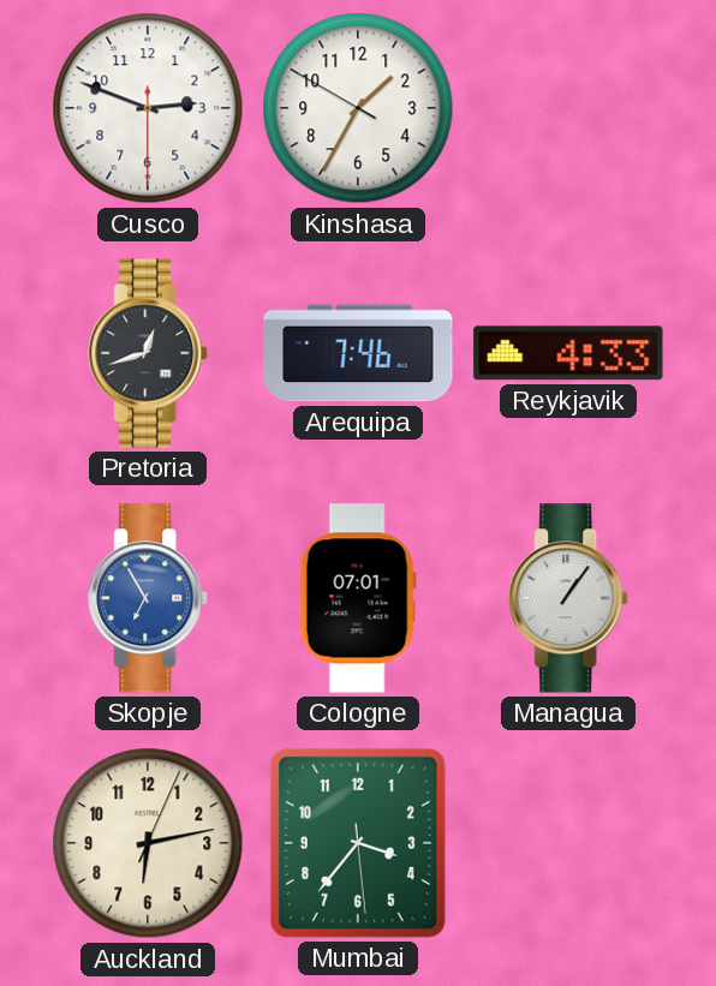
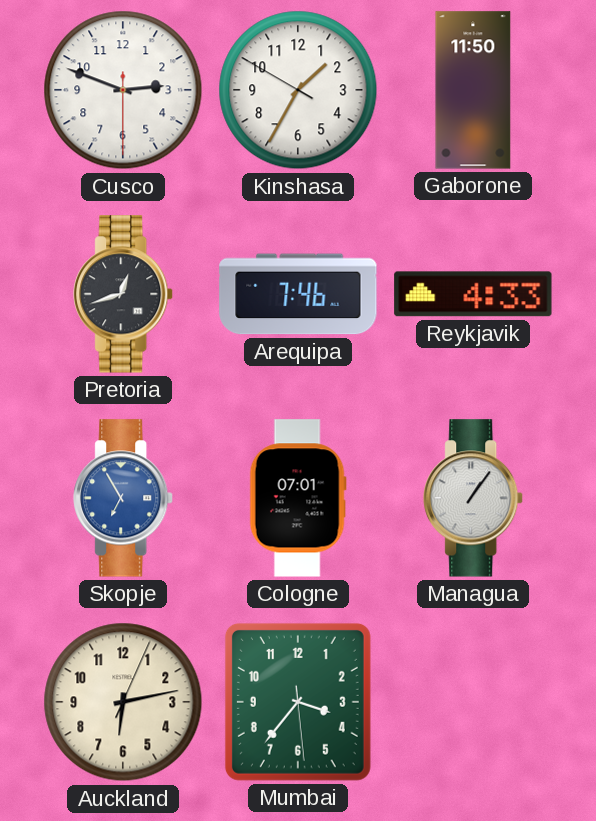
Gaborone: none -> 11:50
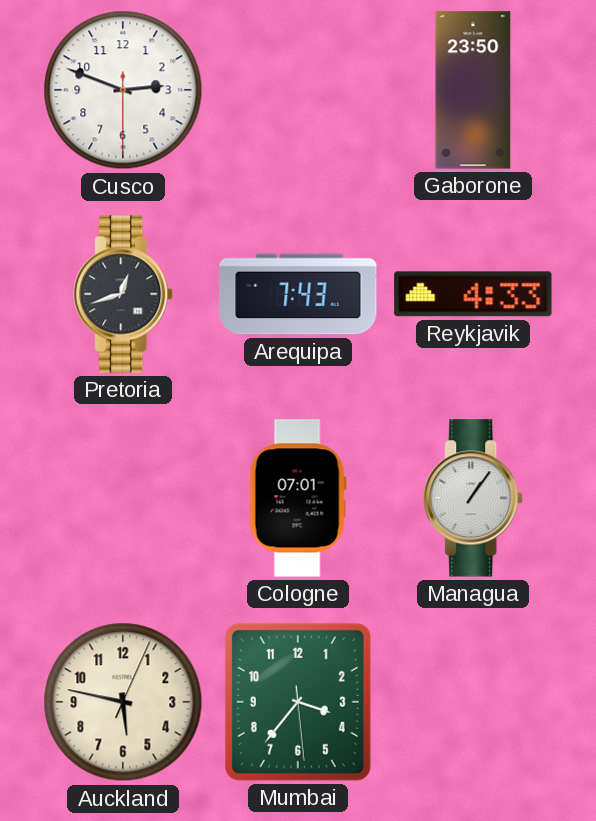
Kinshasa: 1:34 -> none
Gaborone: 11:50 -> 23:50
Arequipa: 7:46 -> 7:43
Skopje: 6:55 -> none
Auckland: 6:13 -> 5:47
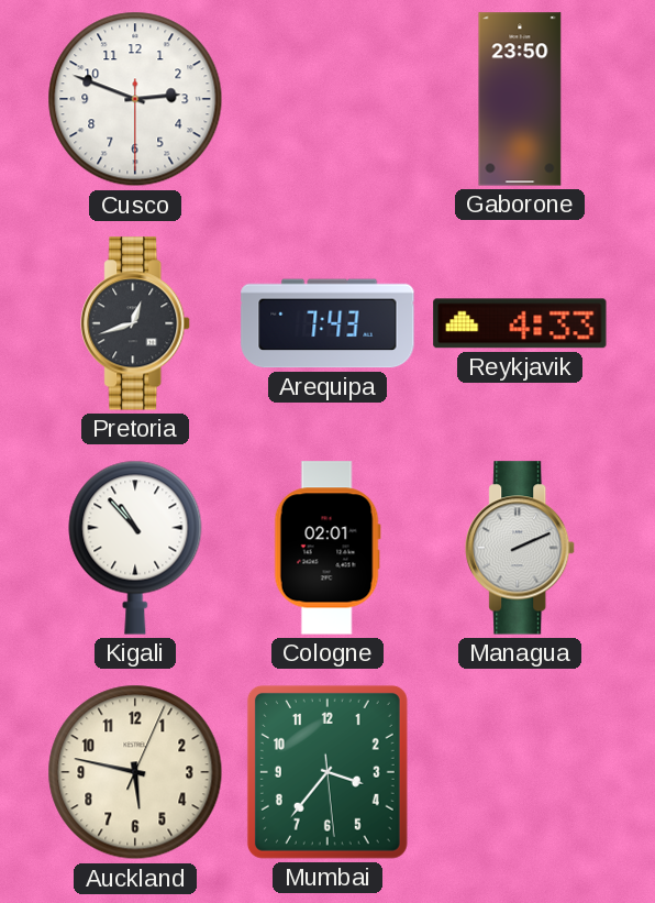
Kigali: none -> 10:53
Cologne: 07:01 -> 02:01
Managua: 1:06 -> 2:11
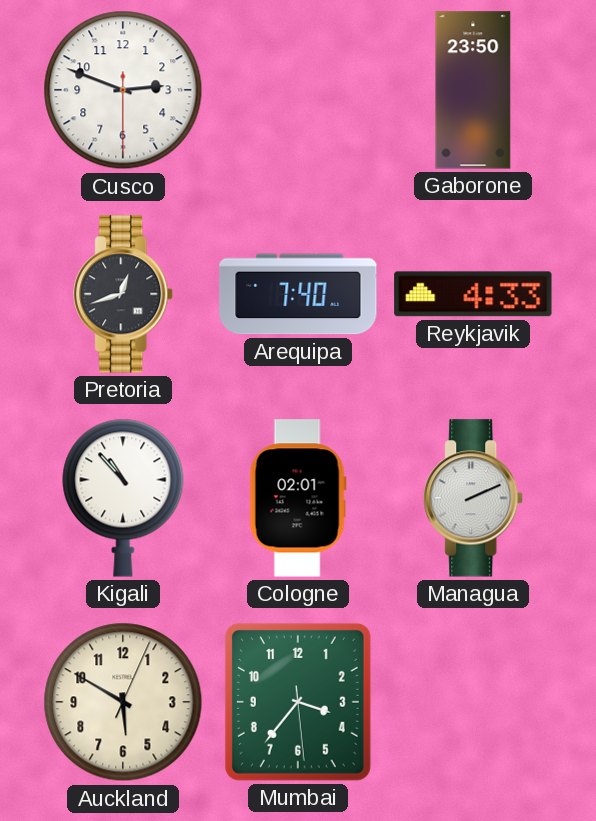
Arequipa: 7:43 -> 7:40
Auckland: 5:47 -> 5:50
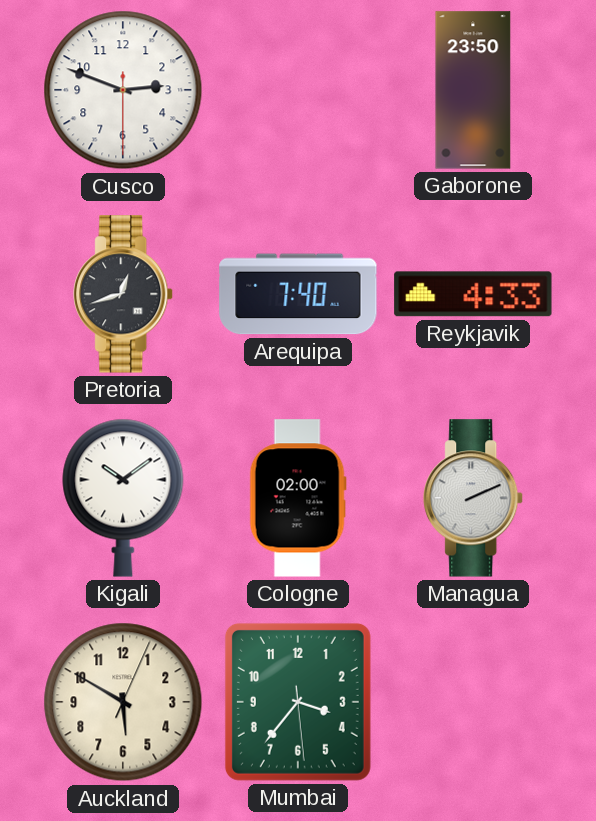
Kigali: 10:53 -> 10:09
Cologne: 02:01 -> 02:00
